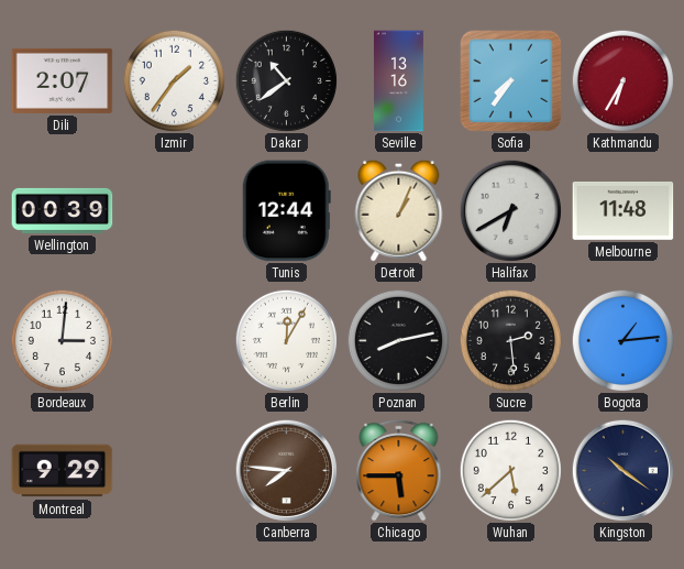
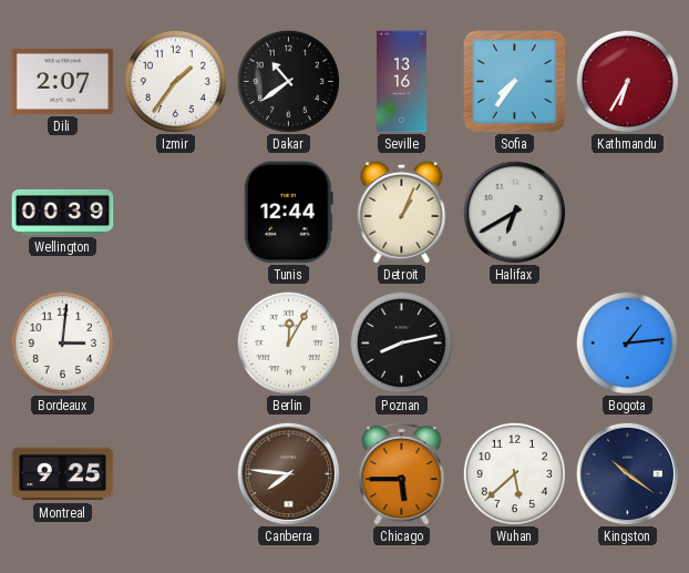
Melbourne: 11:48 -> none
Sucre: 2:29 -> none
Montreal: 9:29 -> 9:25
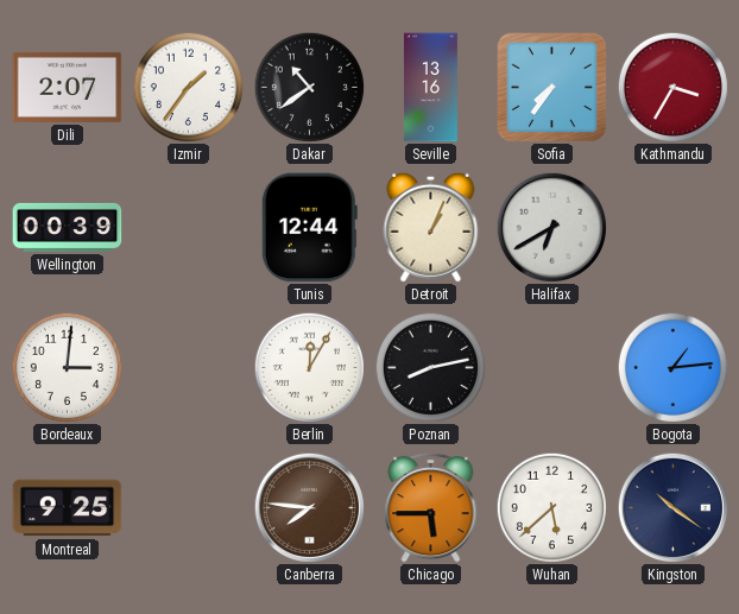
Kathmandu: 6:35 -> 3:35
